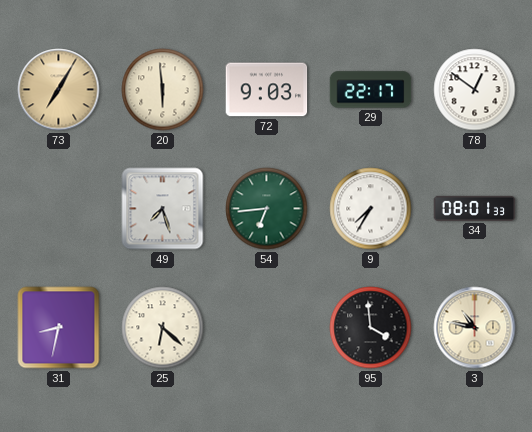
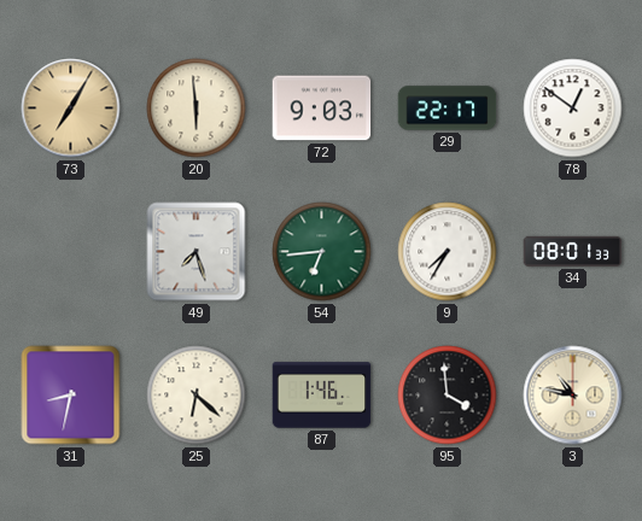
87: none -> 1:46
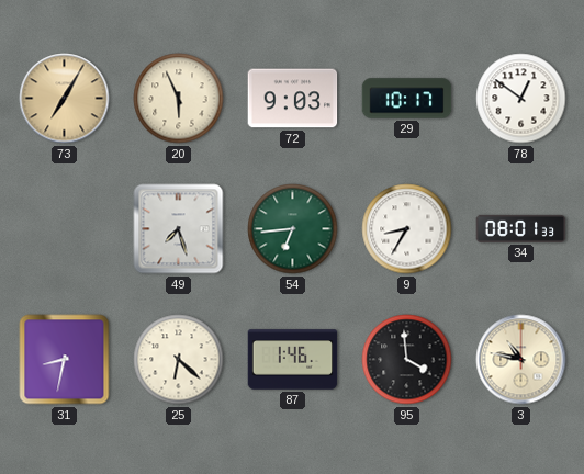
20: 5:59 -> 5:56
29: 22:17 -> 10:17
9: 7:35 -> 8:35
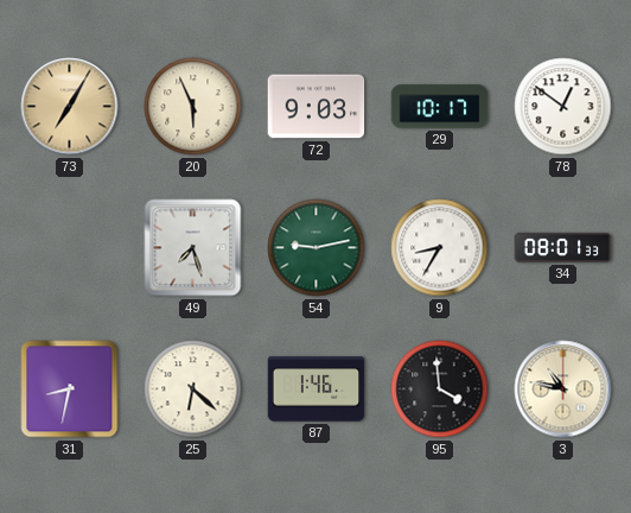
54: 6:44 -> 9:13
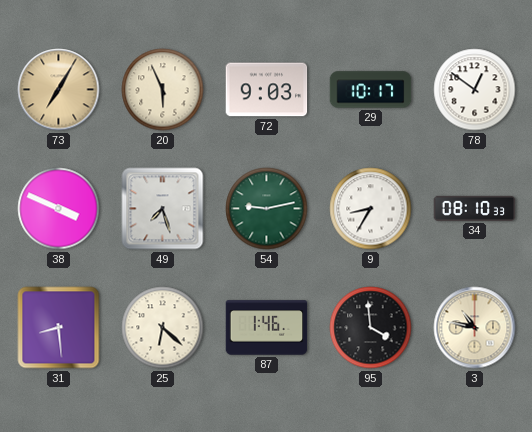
38: none -> 3:49
34: 08:01 -> 08:10
31: 8:32 -> 8:29
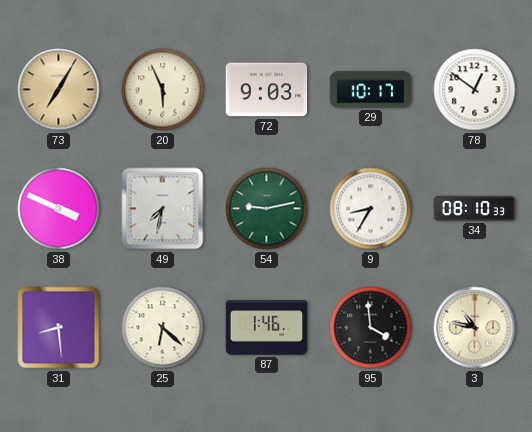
49: 7:27 -> 7:32
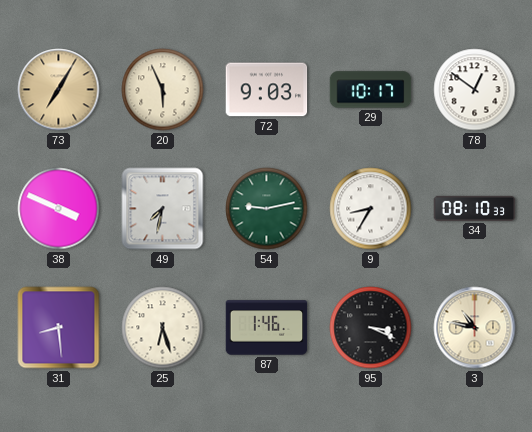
25: 6:22 -> 6:27
95: 3:59 -> 3:19
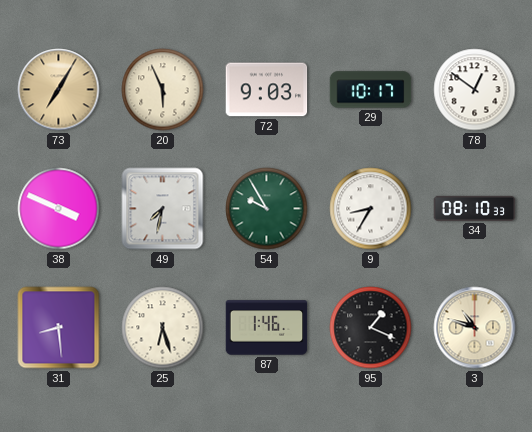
54: 9:13 -> 9:55
95: 3:19 -> 1:19
3: 10:47 -> 10:48
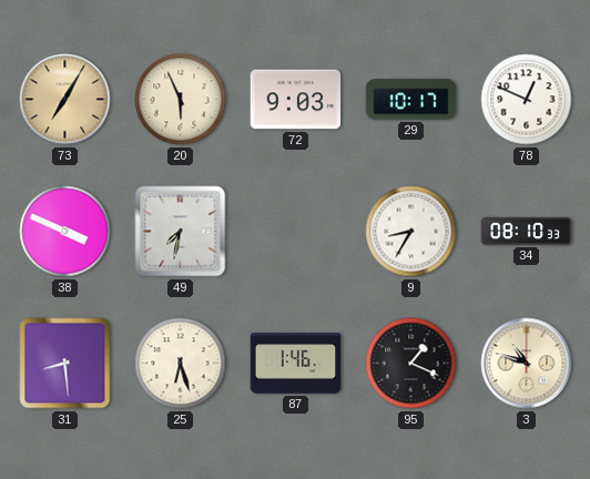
78: 12:51 -> 12:49
54: 9:55 -> none
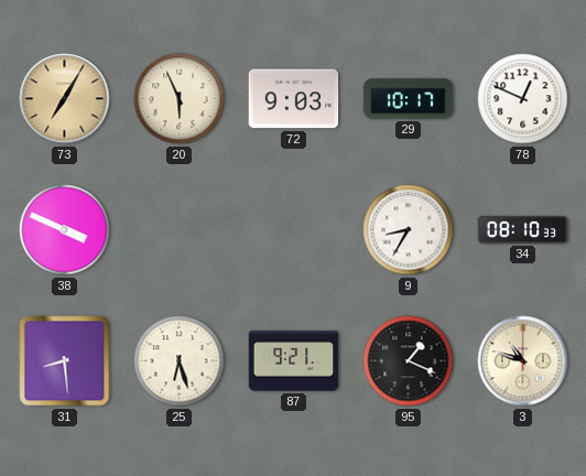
49: 7:32 -> none
87: 1:46 -> 9:21
